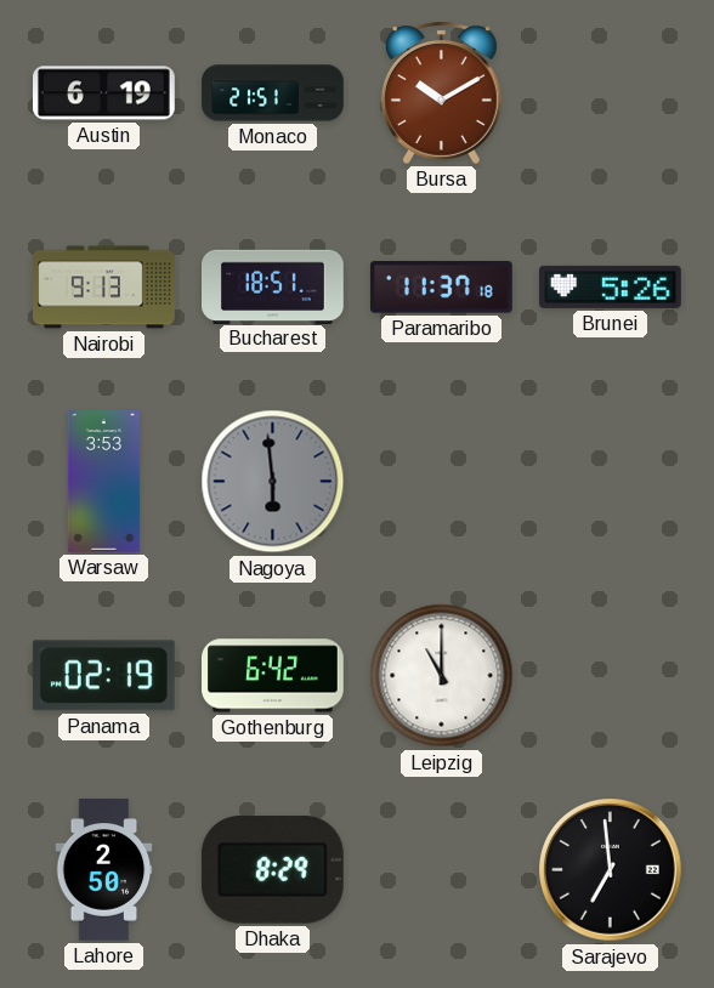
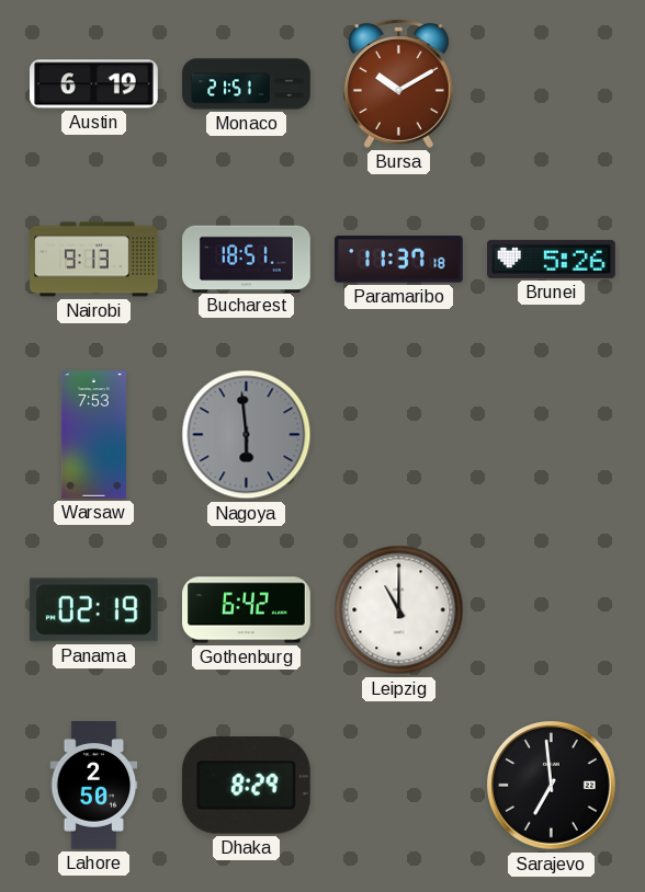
Warsaw: 3:53 -> 7:53
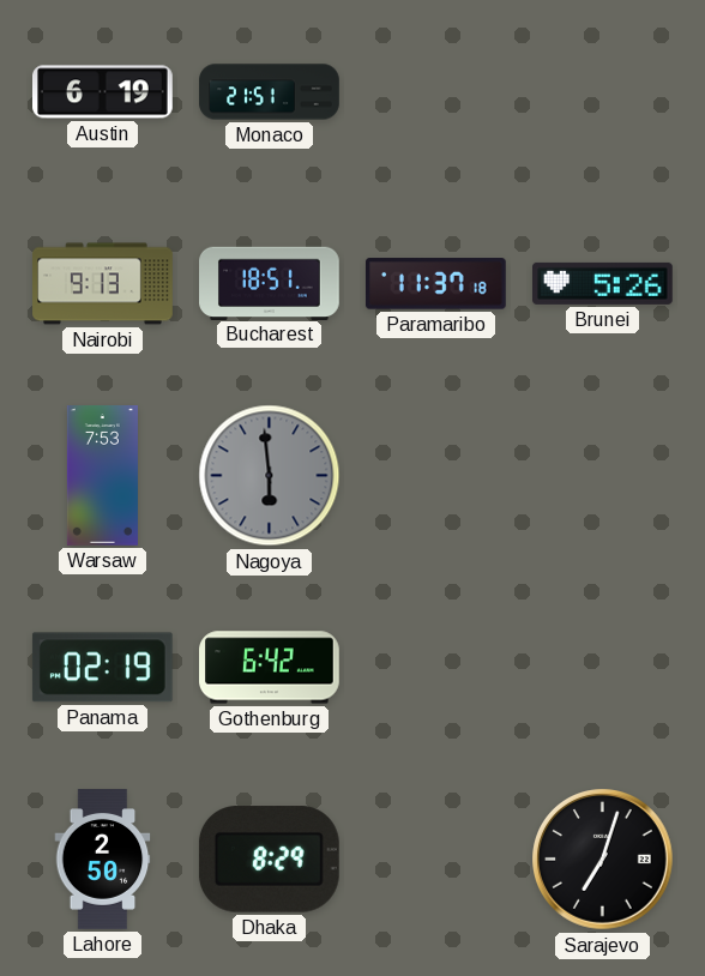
Bursa: 10:10 -> none
Leipzig: 11:00 -> none
Sarajevo: 6:59 -> 7:03
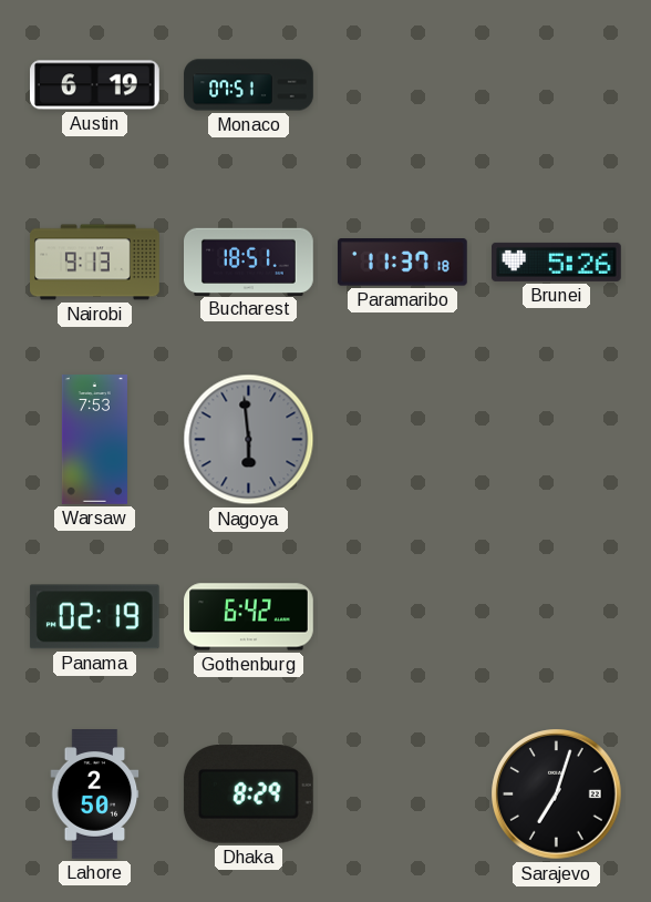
Monaco: 21:51 -> 07:51
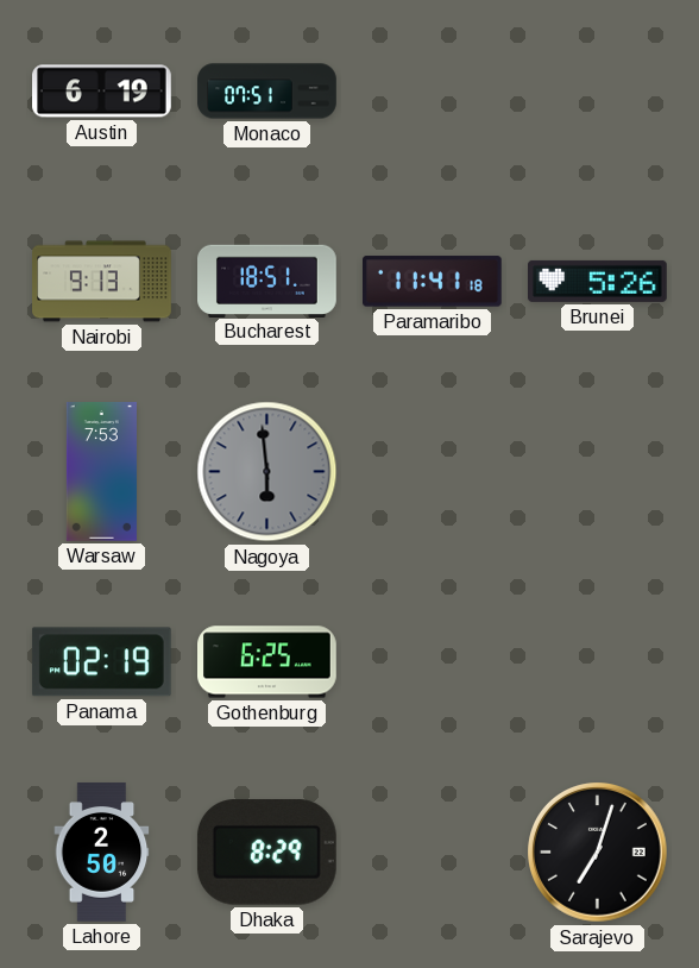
Paramaribo: 11:37 -> 11:41
Gothenburg: 6:42 -> 6:25
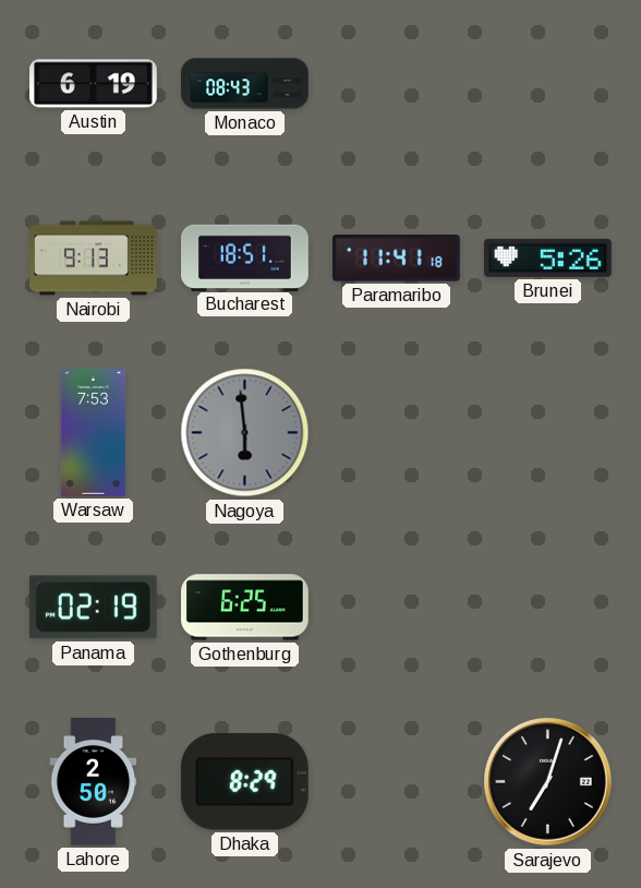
Monaco: 07:51 -> 08:43
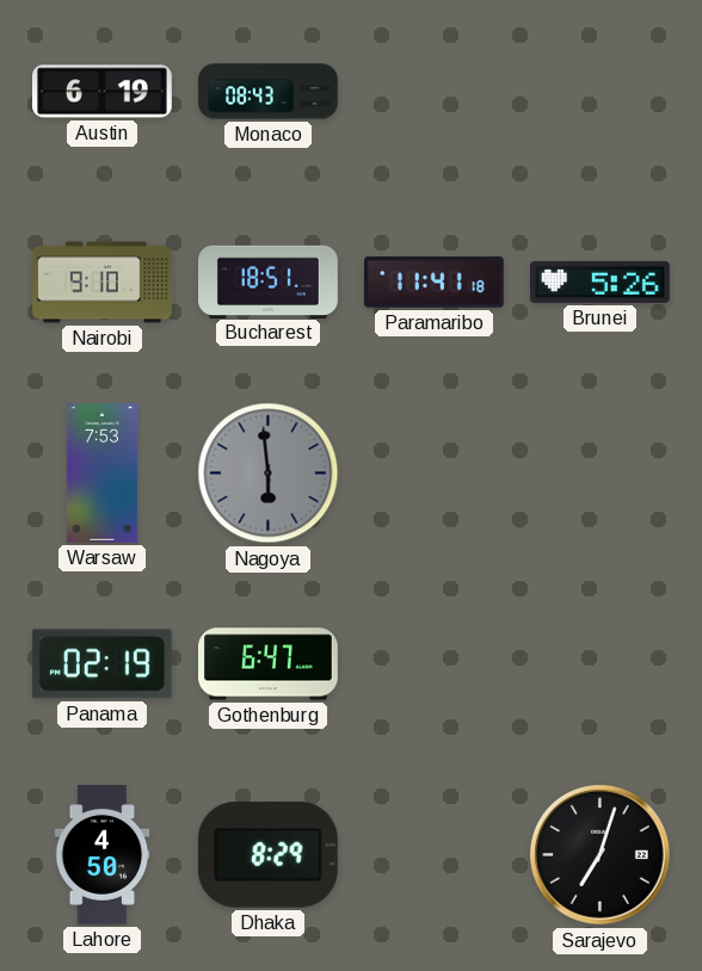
Nairobi: 9:13 -> 9:10
Gothenburg: 6:25 -> 6:47
Lahore: 2:50 -> 4:50
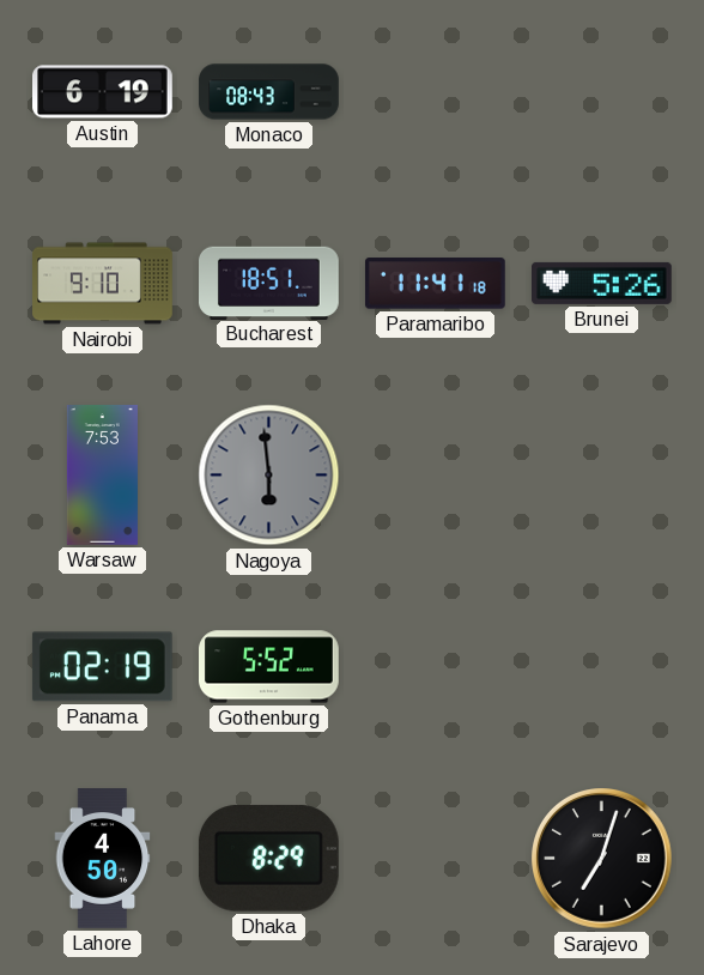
Gothenburg: 6:47 -> 5:52
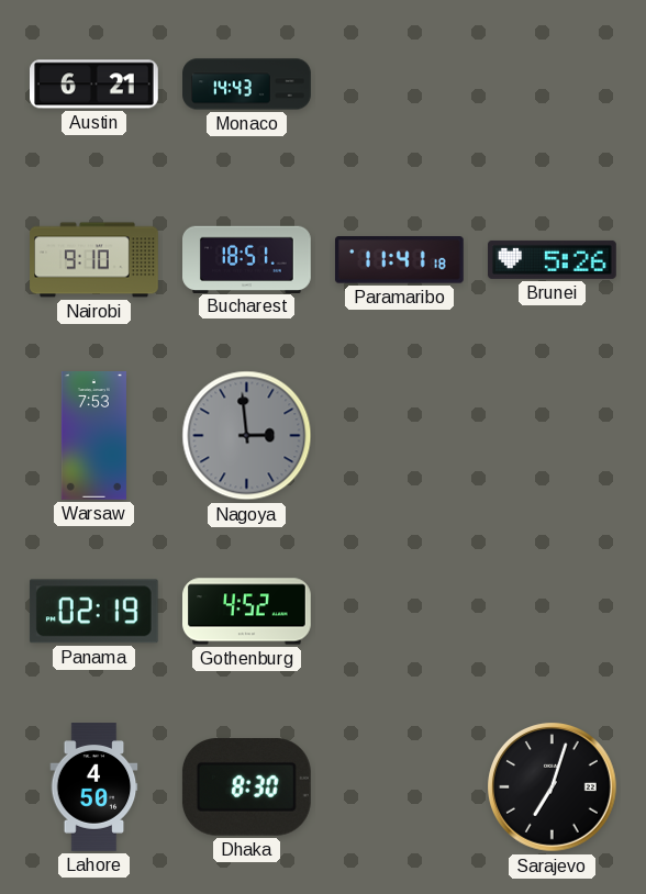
Austin: 6:19 -> 6:21
Monaco: 08:43 -> 14:43
Nagoya: 5:59 -> 2:59
Gothenburg: 5:52 -> 4:52
Dhaka: 8:29 -> 8:30
